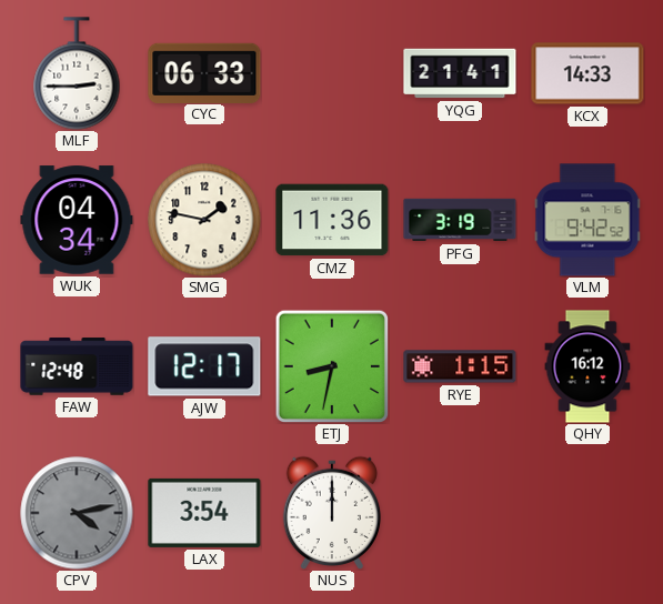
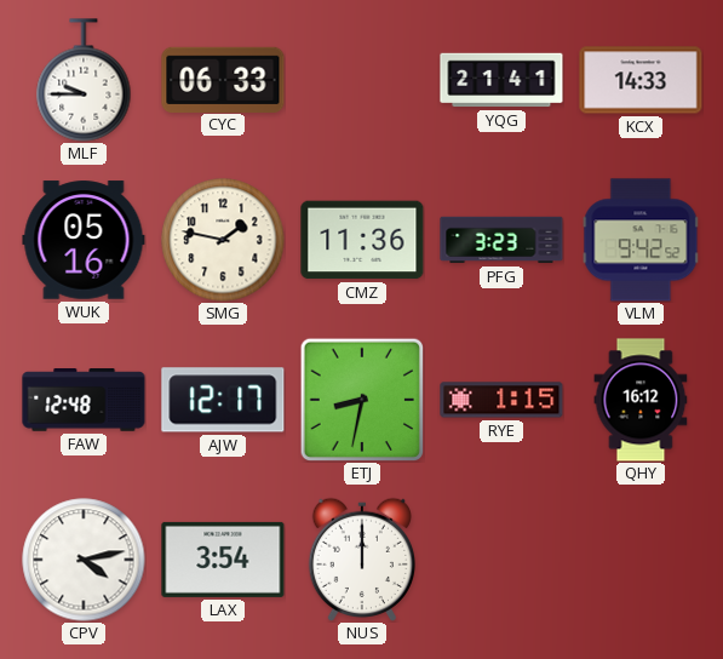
MLF: 2:45 -> 9:45
WUK: 04:34 -> 05:16
PFG: 3:19 -> 3:23
CPV dial: grey -> white
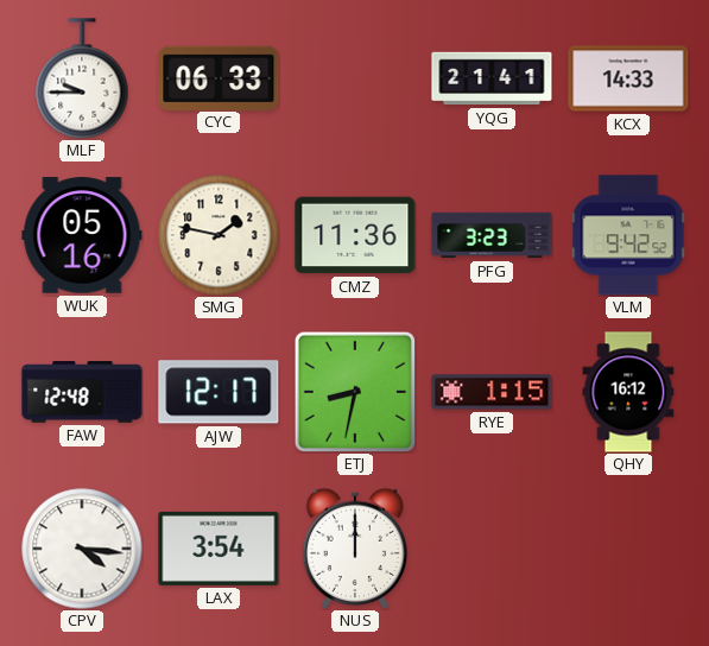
CPV: 4:13 -> 4:16
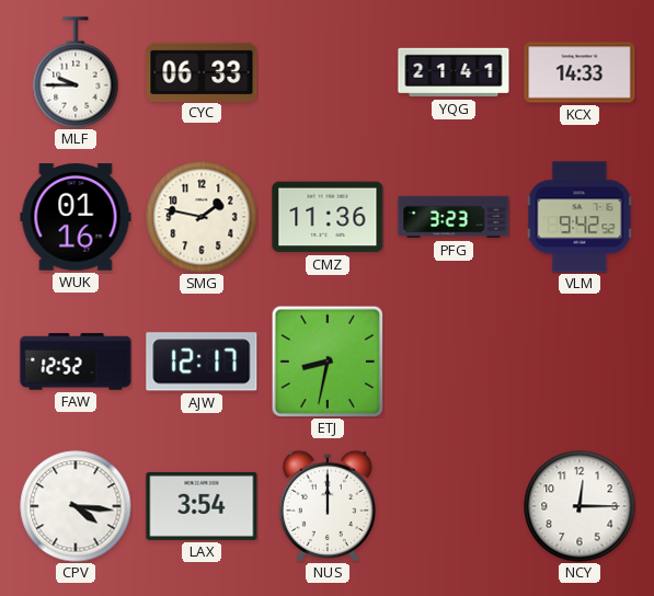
WUK: 05:16 -> 01:16
FAW: 12:48 -> 12:52
RYE: 1:15 -> none
QHY: 16:12 -> none
NCY: none -> 12:15
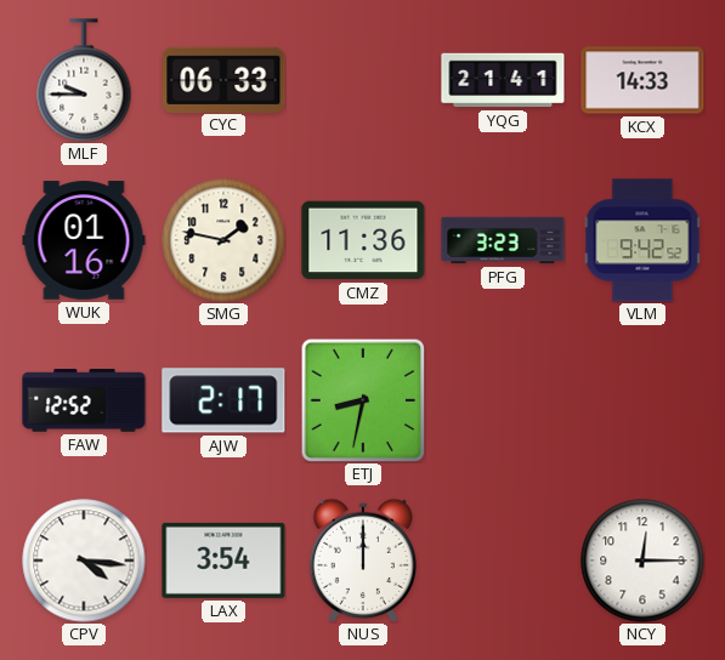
AJW: 12:17 -> 2:17
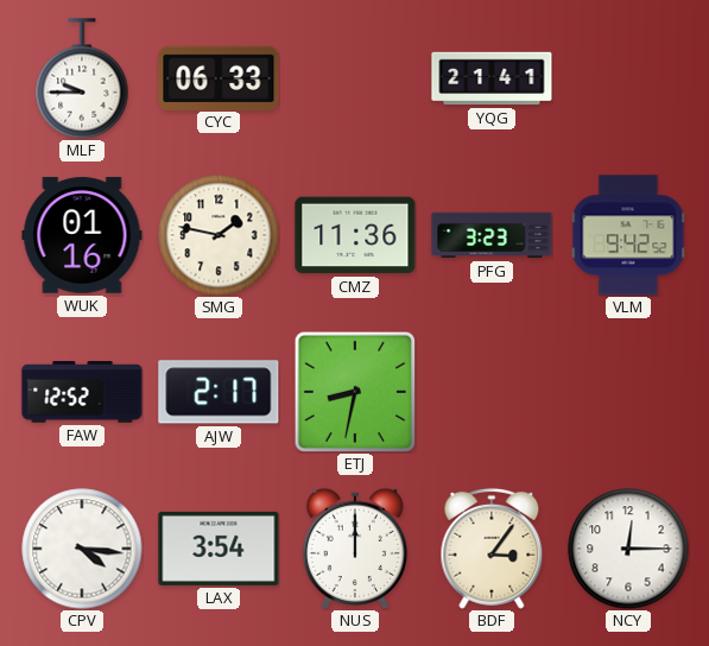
KCX: 14:33 -> none
BDF: none -> 3:06
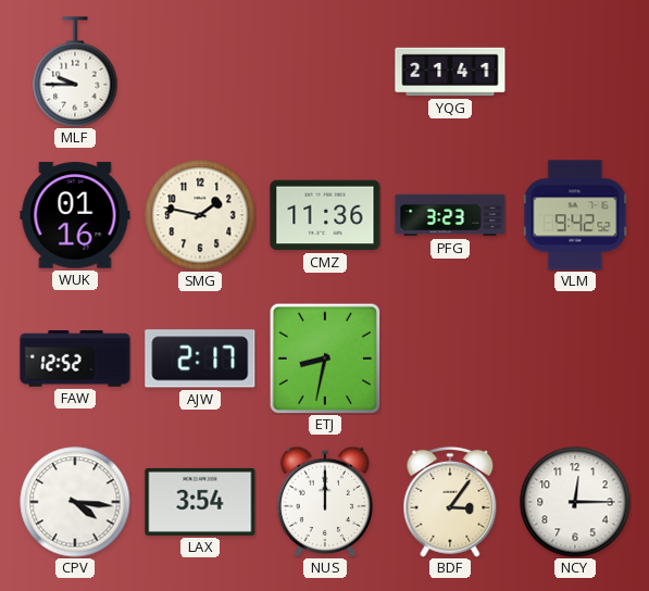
CYC: 06:33 -> none
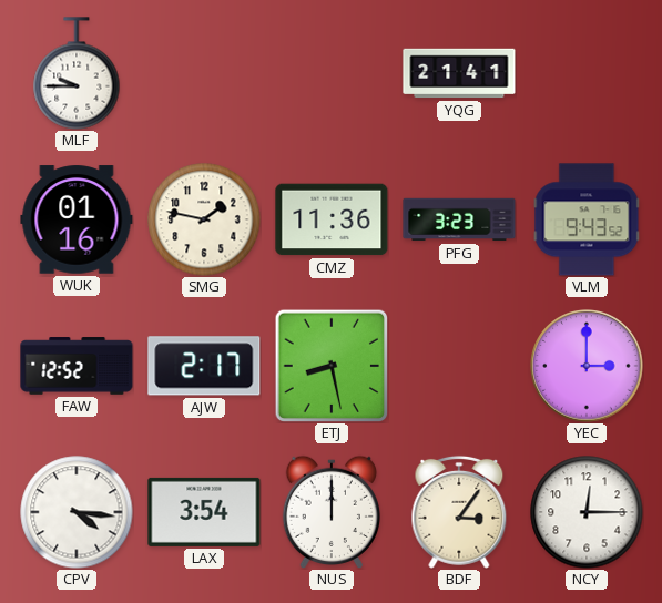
VLM: 9:42 -> 9:43
ETJ: 8:32 -> 8:28
YEC: none -> 3:00
